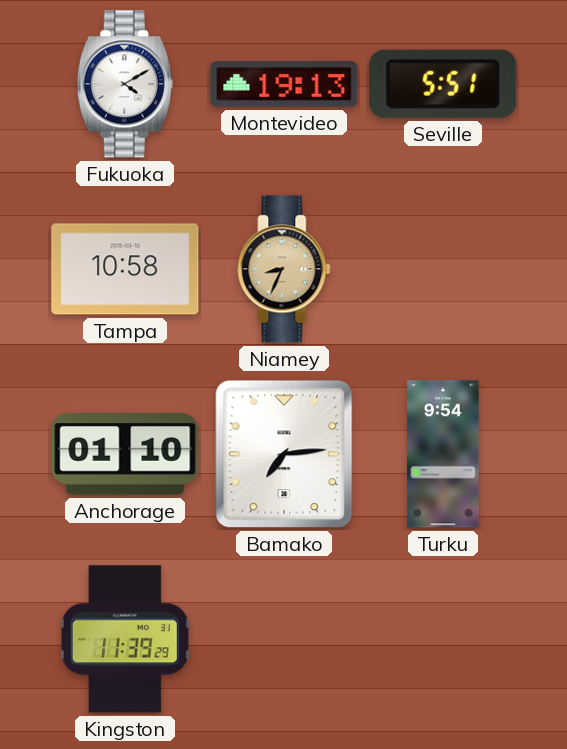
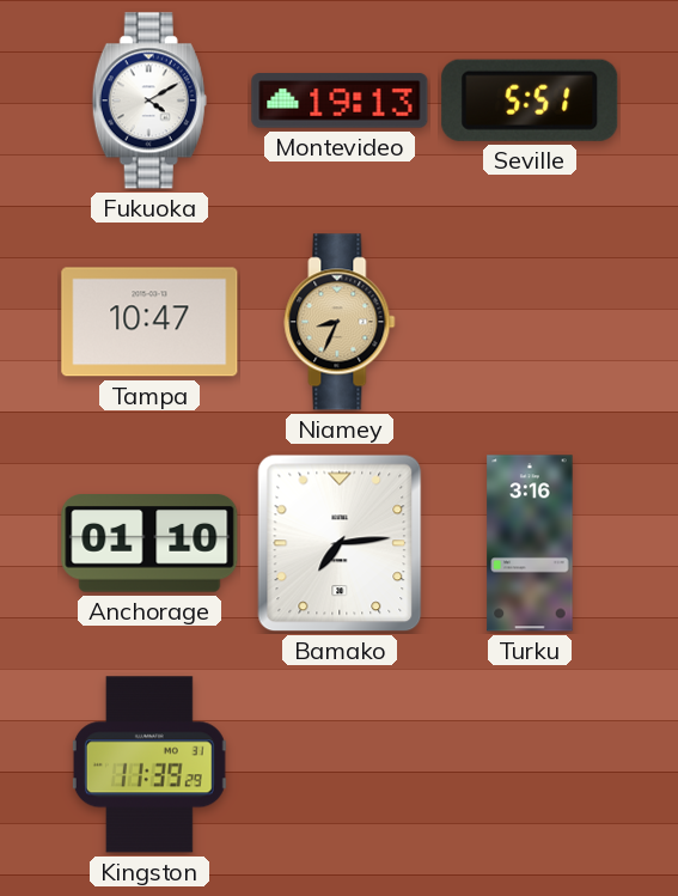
Tampa: 10:58 -> 10:47
Turku: 9:54 -> 3:16
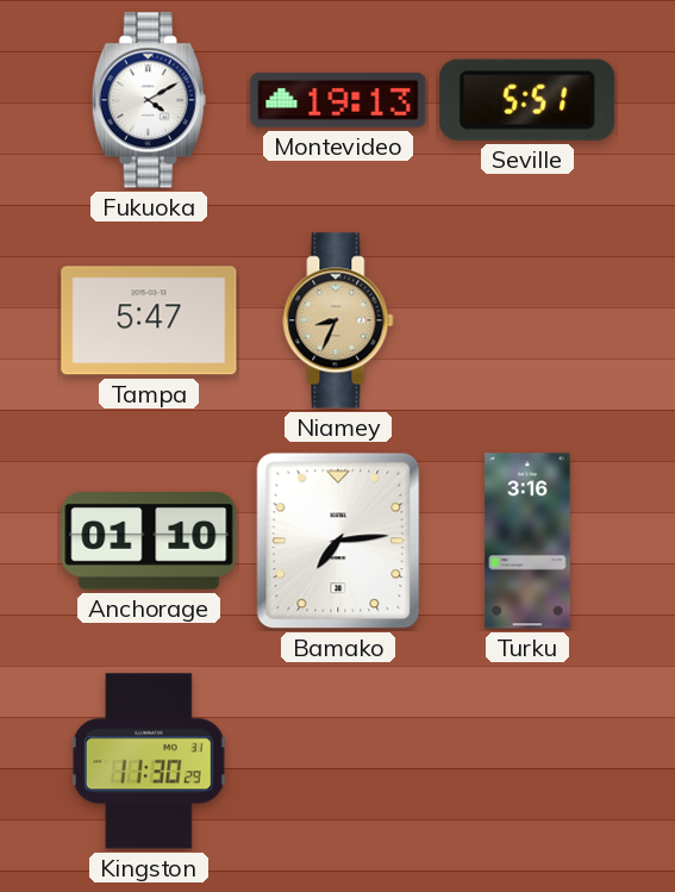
Tampa: 10:47 -> 5:47
Kingston: 11:39 -> 11:30
